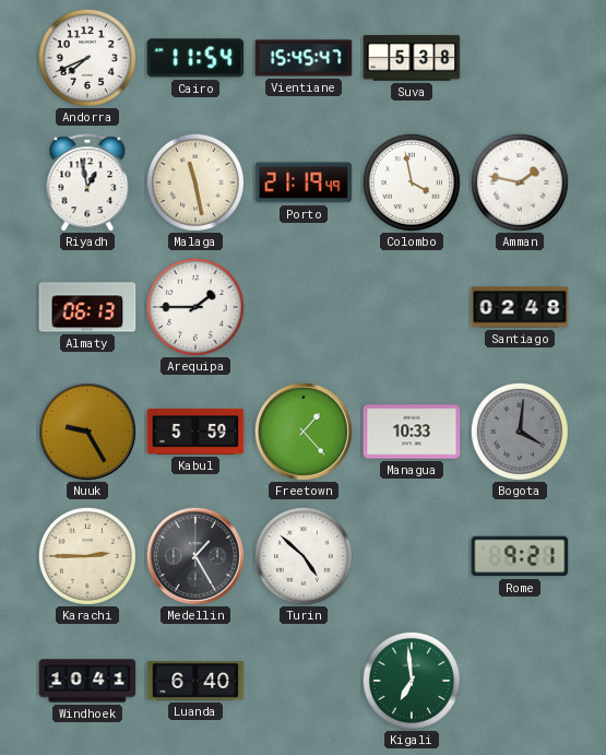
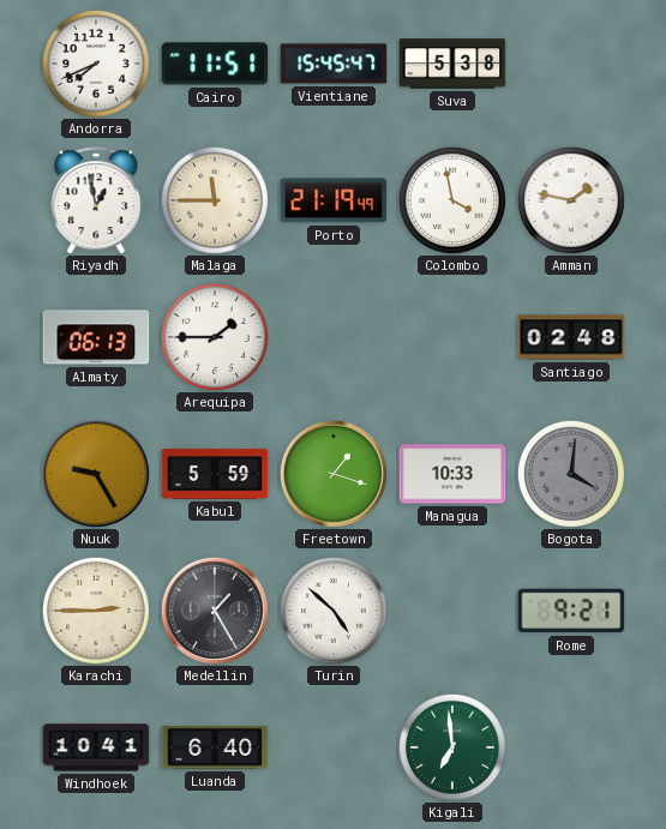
Cairo: 11:54 -> 11:51
Malaga: 11:28 -> 11:45
Freetown: 1:23 -> 1:18
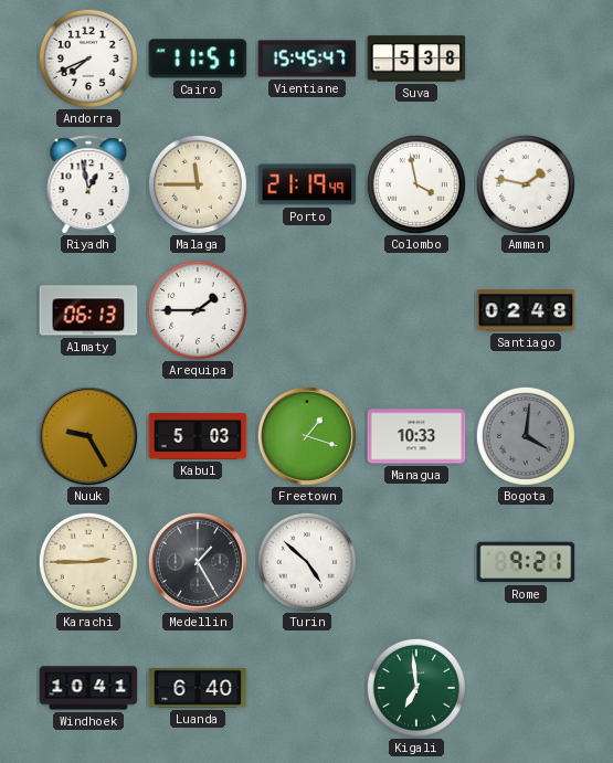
Kabul: 5:59 -> 5:03
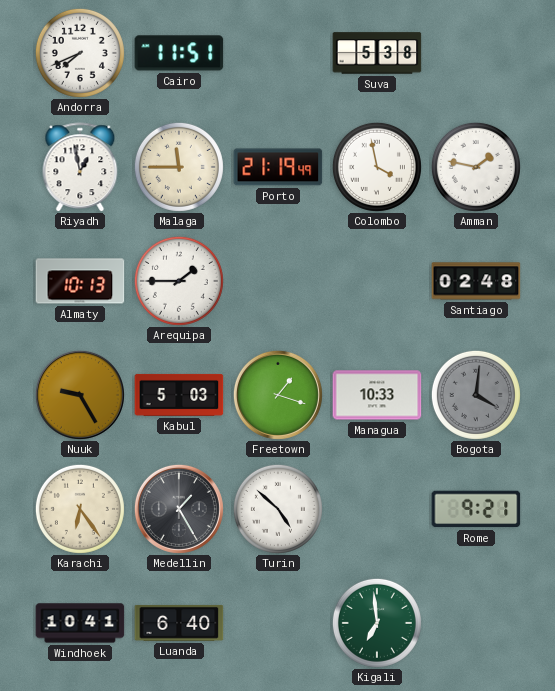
Vientiane: 15:45 -> none
Almaty: 06:13 -> 10:13
Karachi: 2:45 -> 6:24
